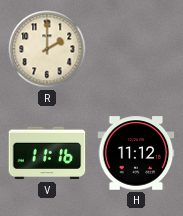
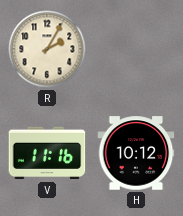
R: 2:00 -> 2:05
H: 11:12 -> 10:12
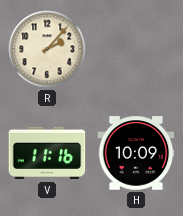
R: 2:05 -> 2:07
H: 10:12 -> 10:09
